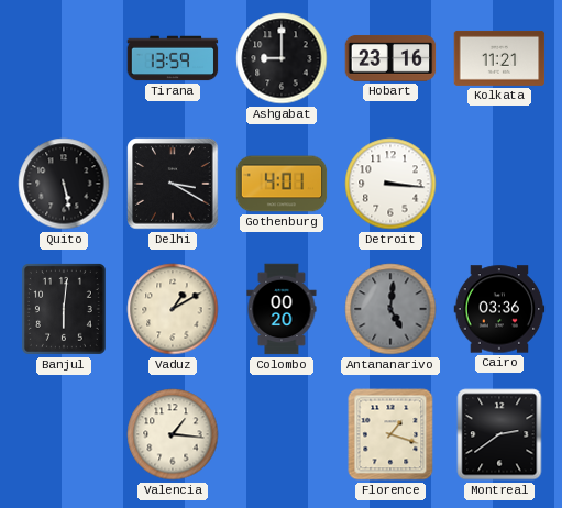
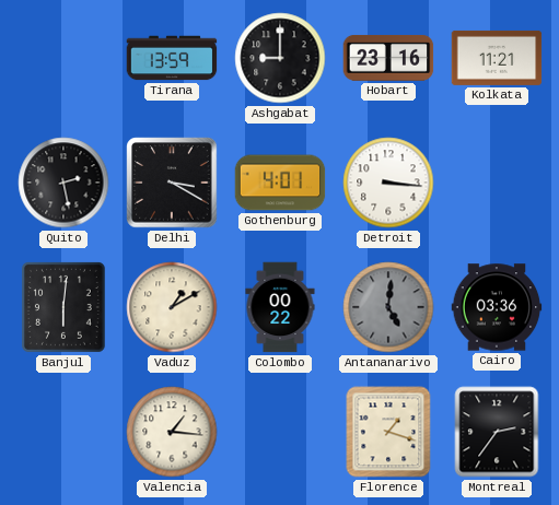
Quito: 5:28 -> 2:28
Colombo: 00:20 -> 00:22
Montreal: 2:39 -> 2:36
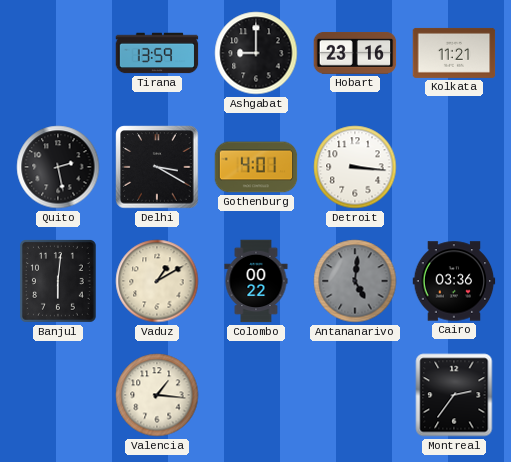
Florence: 1:18 -> none
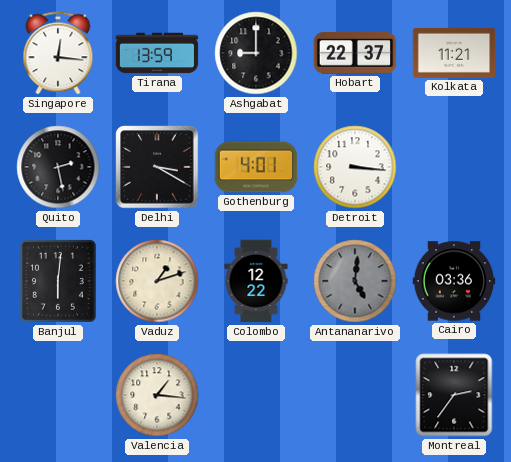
Singapore: none -> 12:16
Hobart: 23:16 -> 22:37
Vaduz: 1:10 -> 1:12
Colombo: 00:22 -> 12:22
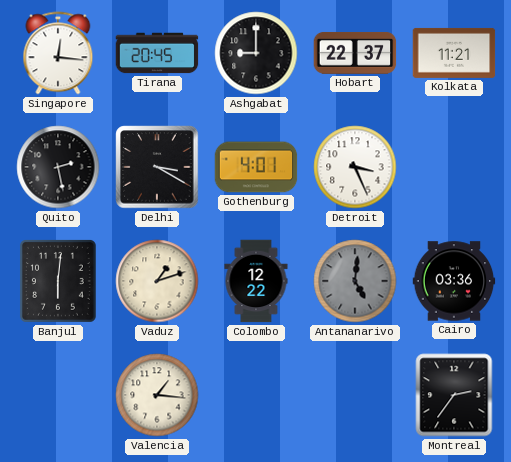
Tirana: 13:59 -> 20:45
Detroit: 3:16 -> 3:26
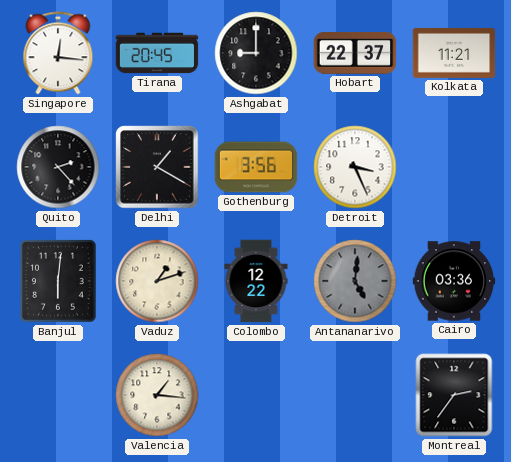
Quito: 2:28 -> 2:23
Delhi: 3:20 -> 1:20
Gothenburg: 4:01 -> 3:56
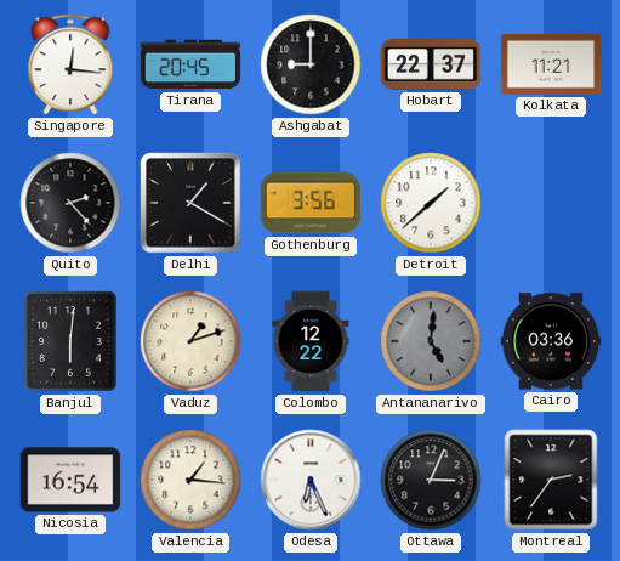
Detroit: 3:26 -> 1:38
Nicosia: none -> 16:54
Odesa: none -> 6:26
Ottawa: none -> 3:04
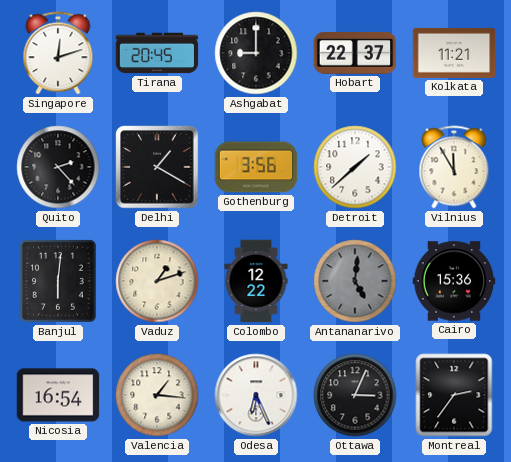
Singapore: 12:16 -> 12:12
Vilnius: none -> 11:55
Cairo: 03:36 -> 15:36
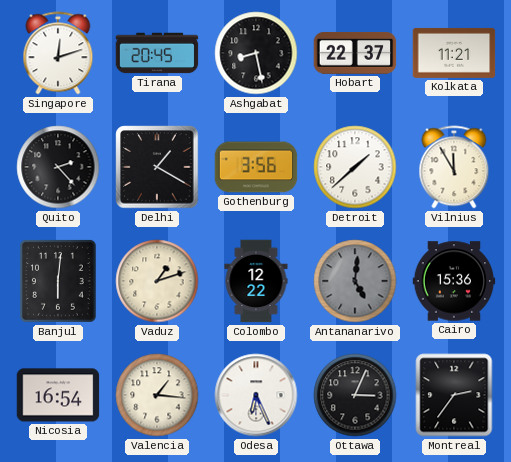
Ashgabat: 9:00 -> 8:28
